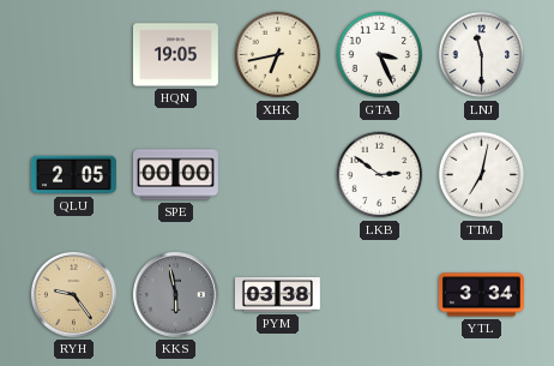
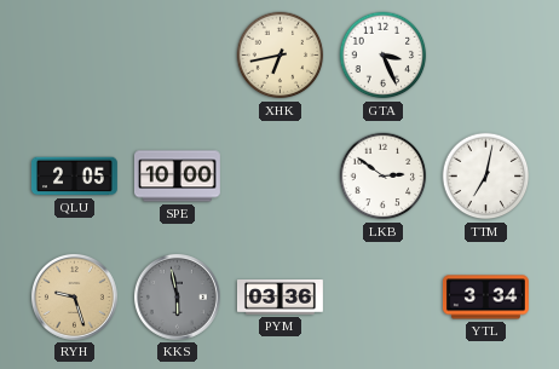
HQN: 19:05 -> none
LNJ: 11:30 -> none
SPE: 00:00 -> 10:00
RYH: 9:24 -> 9:27
PYM: 03:38 -> 03:36
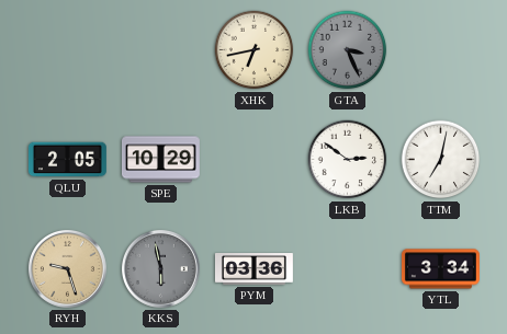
GTA dial: white -> grey
SPE: 10:00 -> 10:29
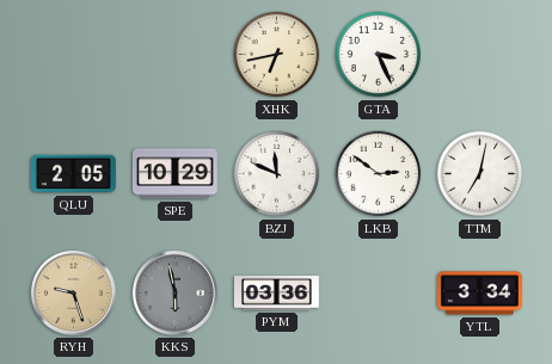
GTA dial: grey -> white
BZJ: none -> 11:49
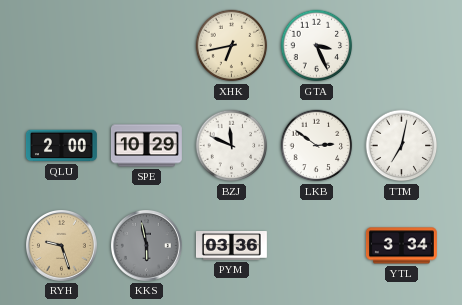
QLU: 2:05 -> 2:00
